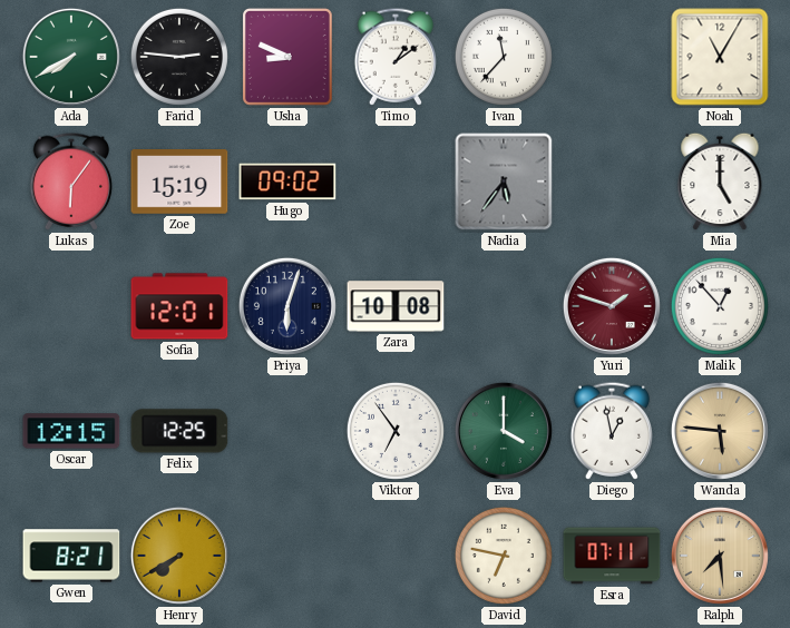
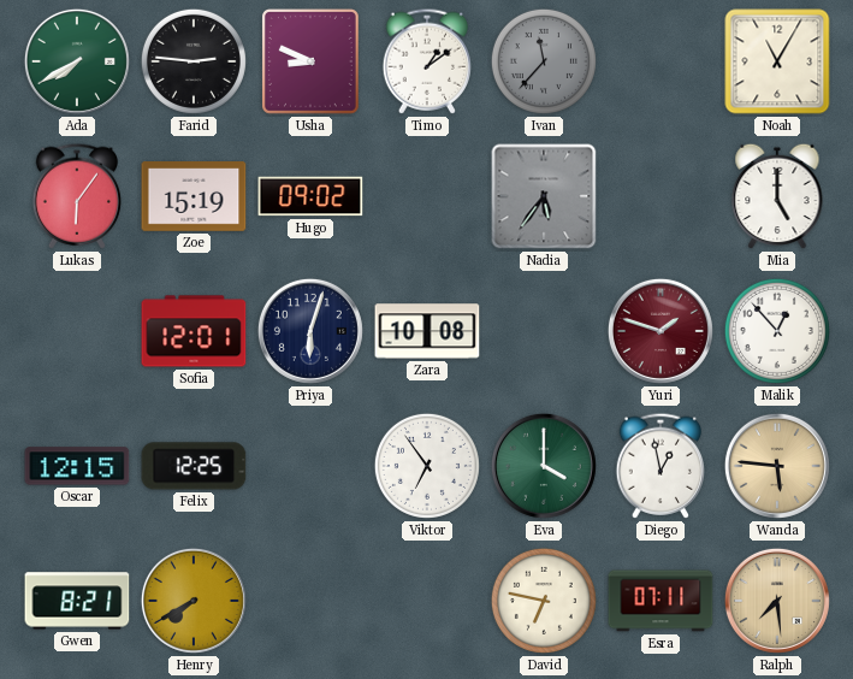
Ivan dial: white -> grey
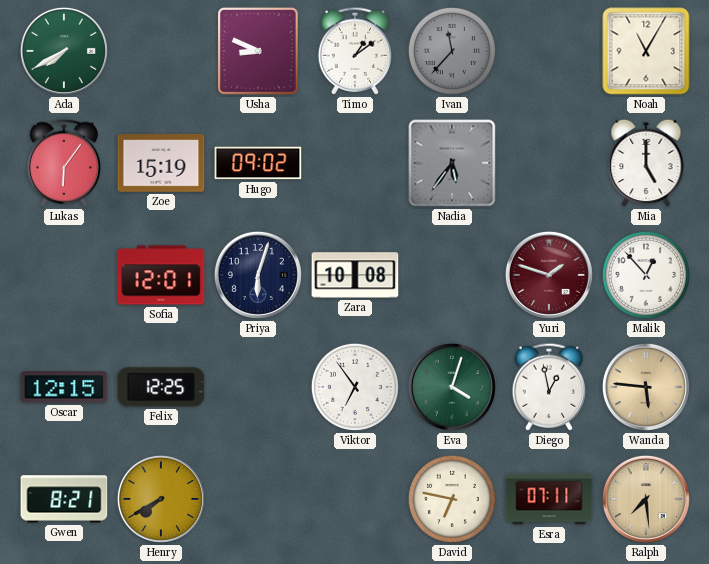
Farid: 2:46 -> none
Eva: 4:00 -> 4:03
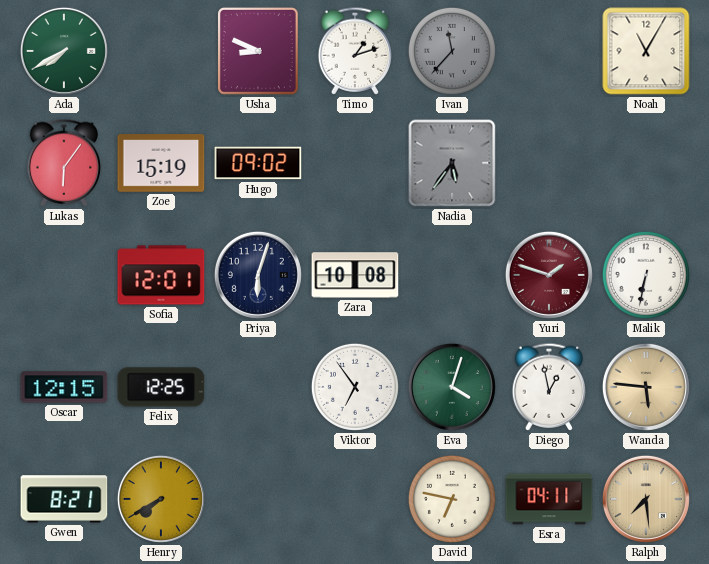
Timo: 1:09 -> 1:12
Mia: 5:00 -> none
Malik: 12:53 -> 6:32
Esra: 07:11 -> 04:11
